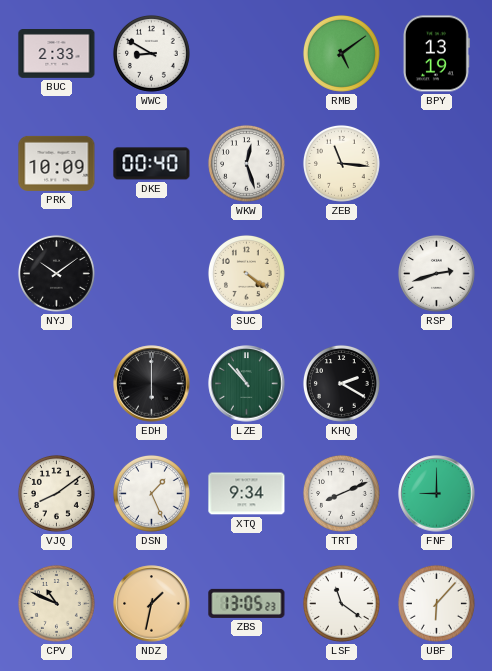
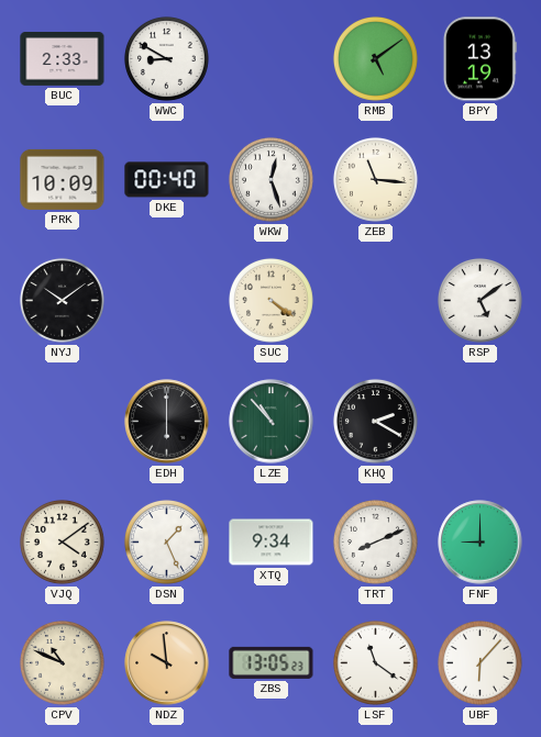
RSP: 2:42 -> 5:09
VJQ: 8:09 -> 4:09
NDZ: 1:32 -> 9:59
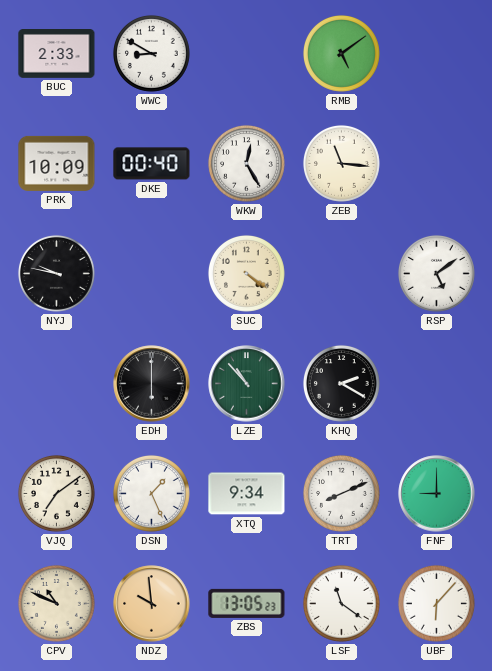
BPY: 13:19 -> none
WKW: 12:27 -> 12:25
NYJ: 10:09 -> 9:47
VJQ: 4:09 -> 7:09
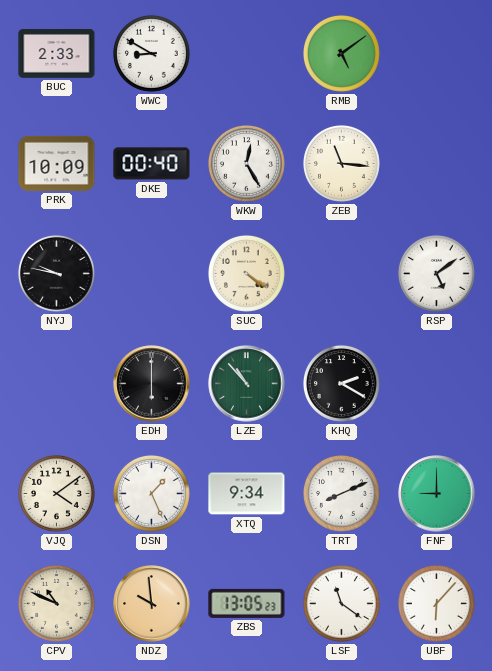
VJQ: 7:09 -> 4:09
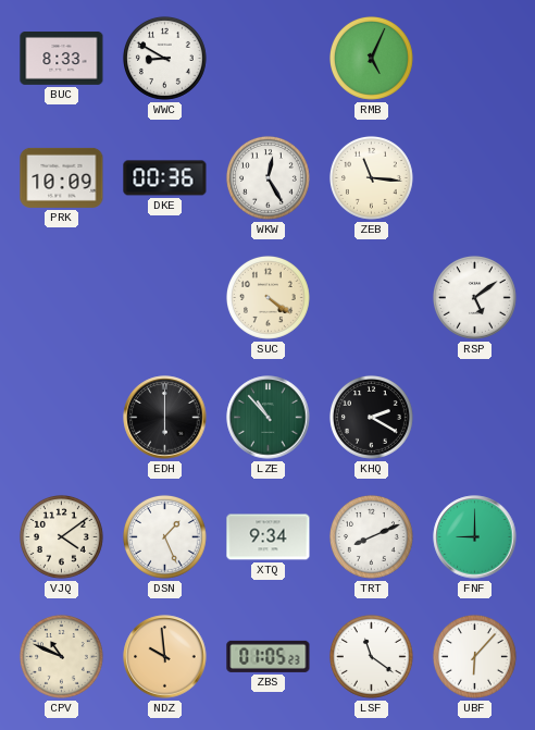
BUC: 2:33 -> 8:33
RMB: 5:09 -> 5:04
DKE: 00:40 -> 00:36
NYJ: 9:47 -> none
ZBS: 13:05 -> 01:05
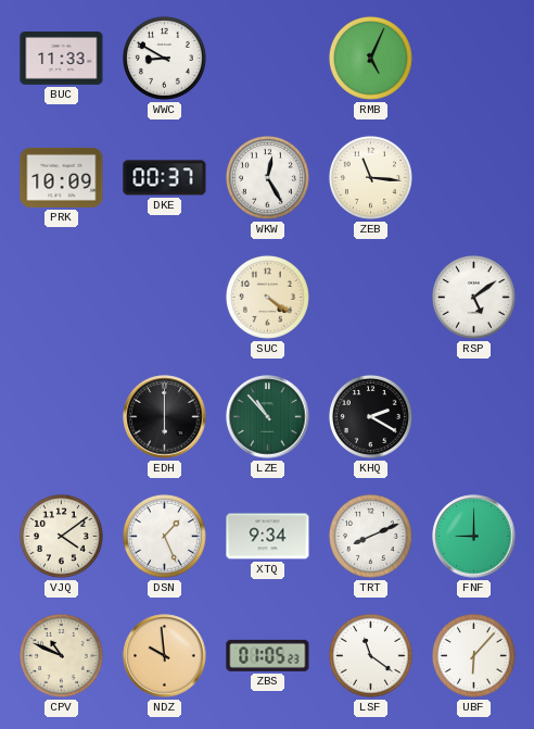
BUC: 8:33 -> 11:33
DKE: 00:36 -> 00:37
